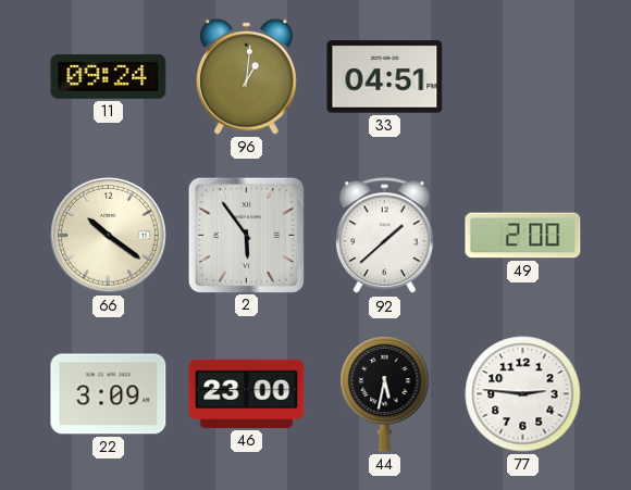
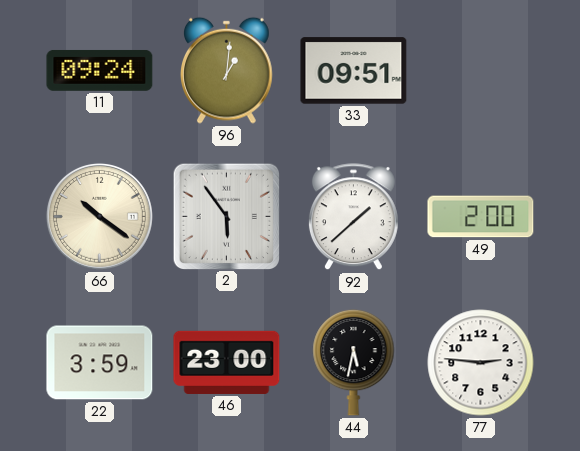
33: 04:51 -> 09:51
22: 3:09 -> 3:59
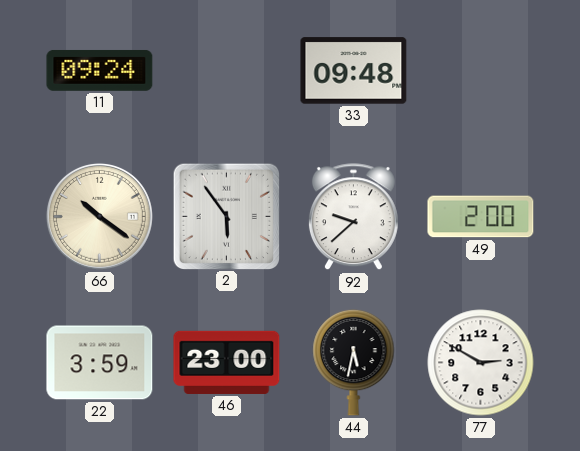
96: 1:01 -> none
33: 09:51 -> 09:48
92: 1:38 -> 9:38
77: 2:46 -> 2:50
